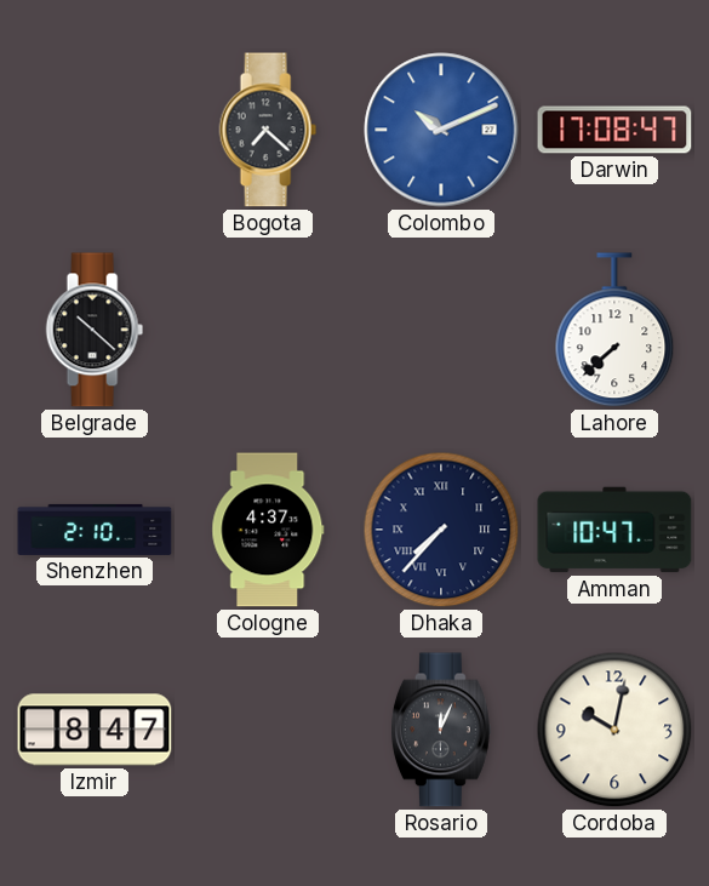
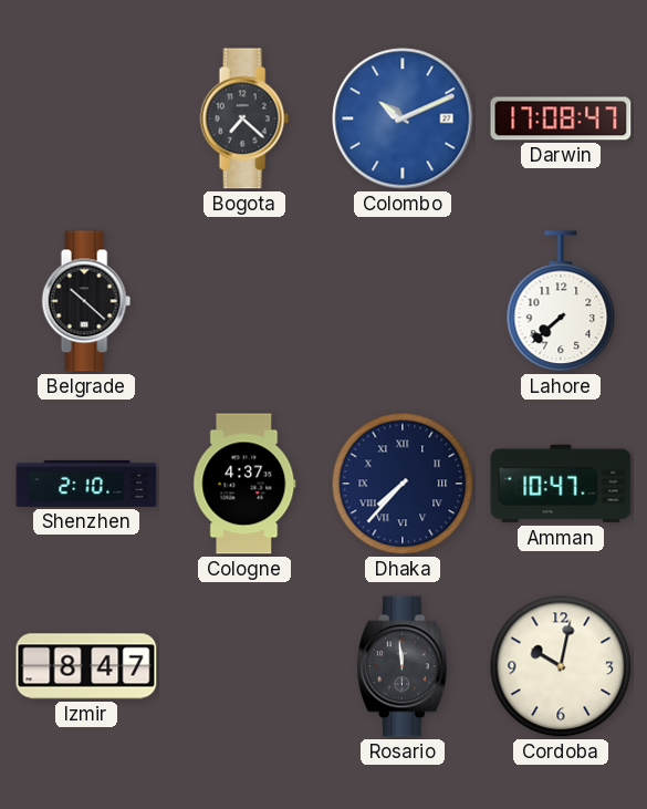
Rosario: 12:04 -> 11:59
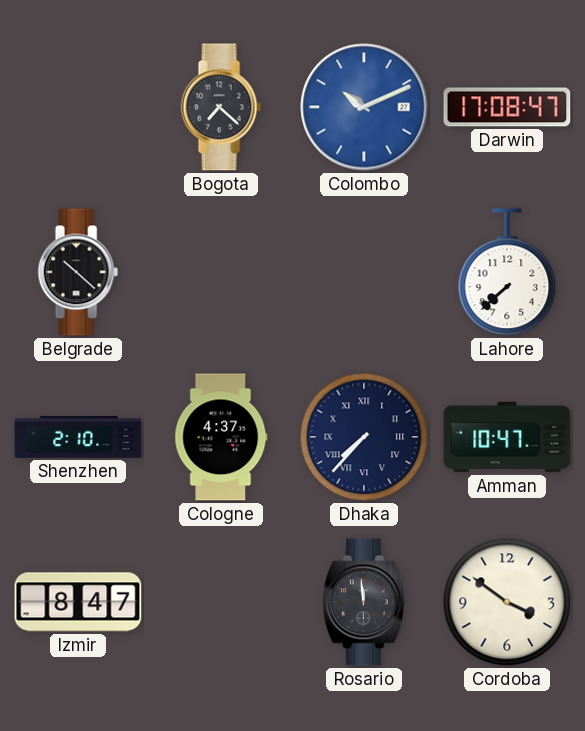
Cordoba: 10:02 -> 3:51
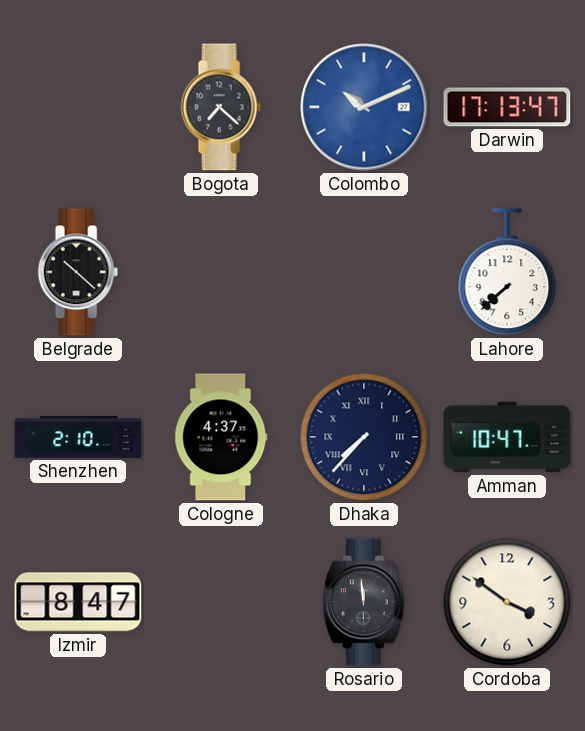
Darwin: 17:08 -> 17:13
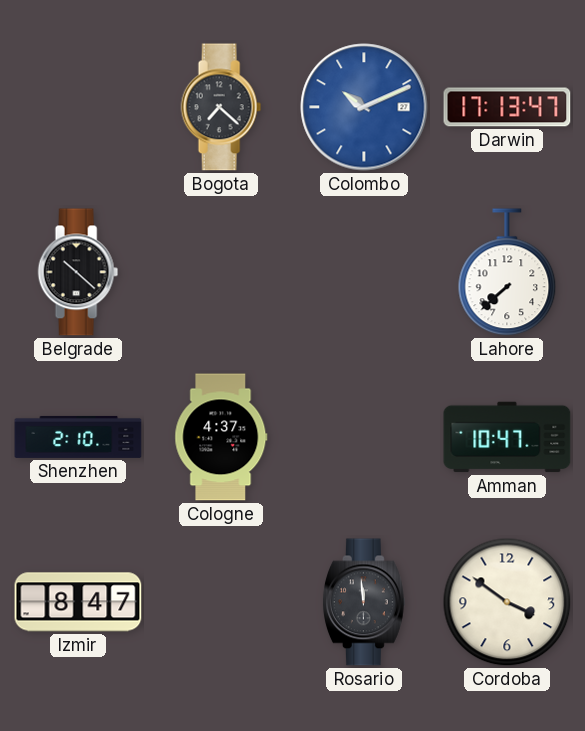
Dhaka: 7:37 -> none
